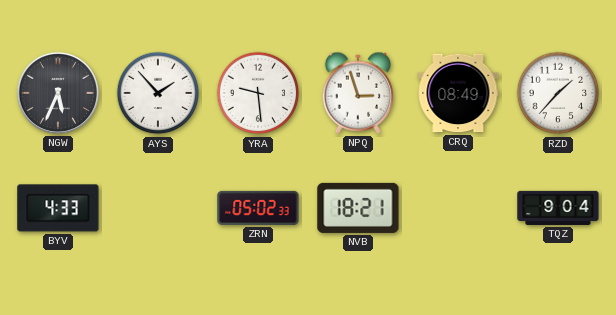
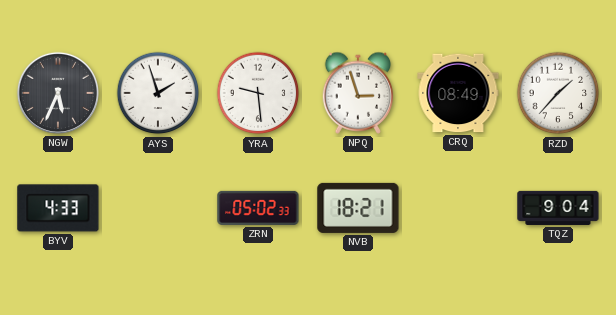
AYS: 1:53 -> 1:57
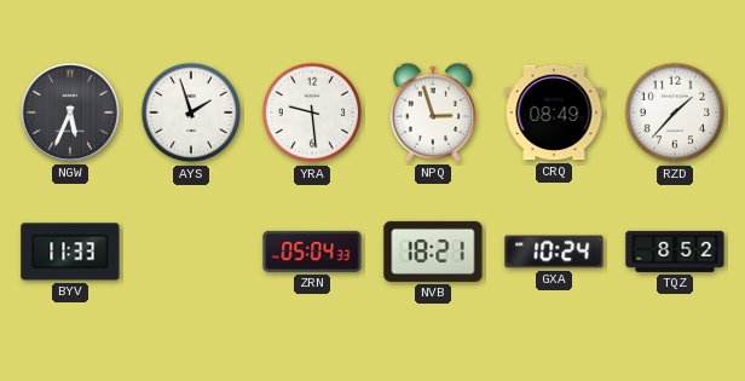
BYV: 4:33 -> 11:33
ZRN: 05:02 -> 05:04
GXA: none -> 10:24
TQZ: 9:04 -> 8:52
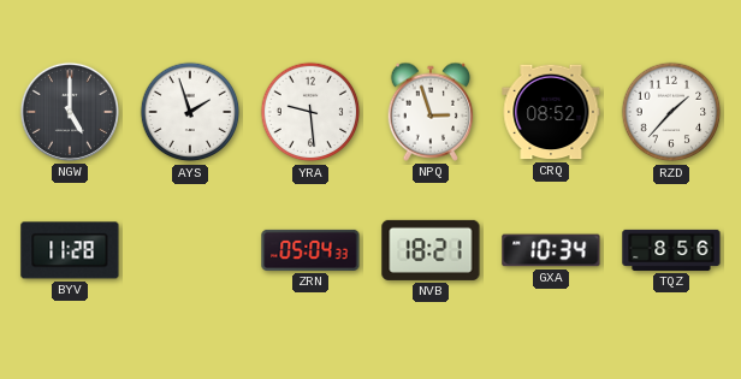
NGW: 5:34 -> 5:00
CRQ: 08:49 -> 08:52
BYV: 11:33 -> 11:28
GXA: 10:24 -> 10:34
TQZ: 8:52 -> 8:56
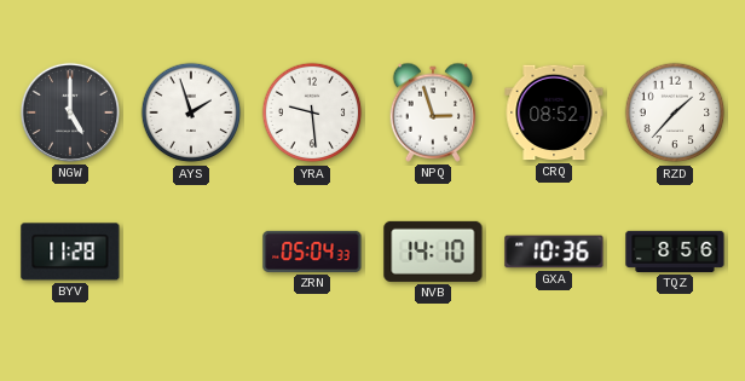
NVB: 18:21 -> 14:10
GXA: 10:34 -> 10:36
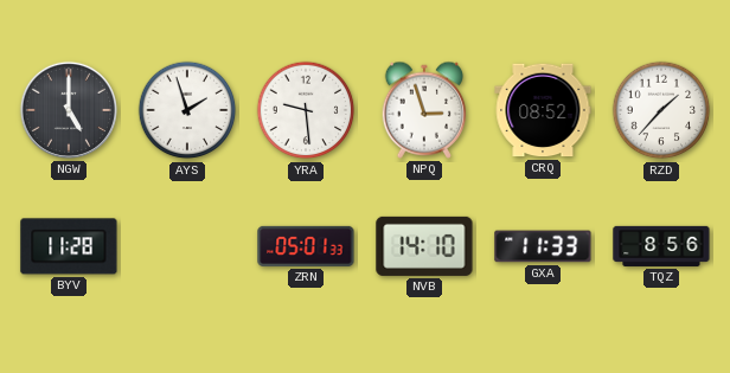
ZRN: 05:04 -> 05:01
GXA: 10:36 -> 11:33
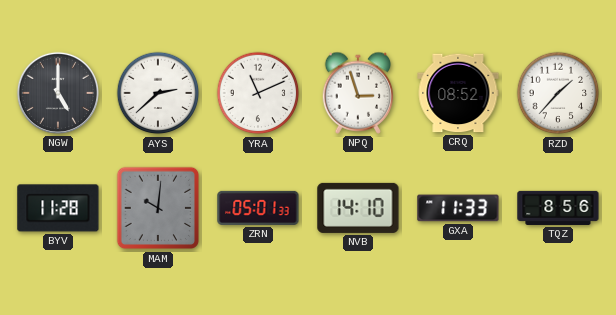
AYS: 1:57 -> 2:38
YRA: 9:29 -> 11:11
MAM: none -> 10:01
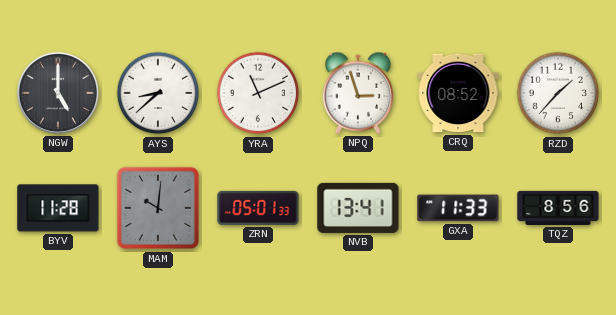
AYS: 2:38 -> 8:38
NVB: 14:10 -> 13:41
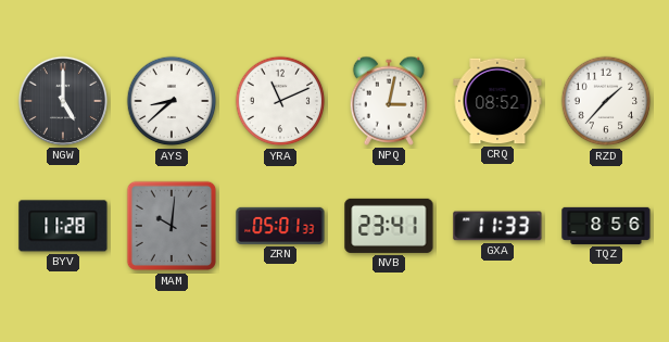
NPQ: 2:57 -> 3:02
NVB: 13:41 -> 23:41
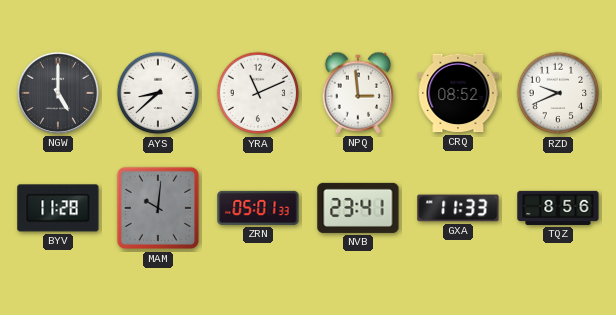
NPQ: 3:02 -> 2:59
RZD: 1:37 -> 9:41
